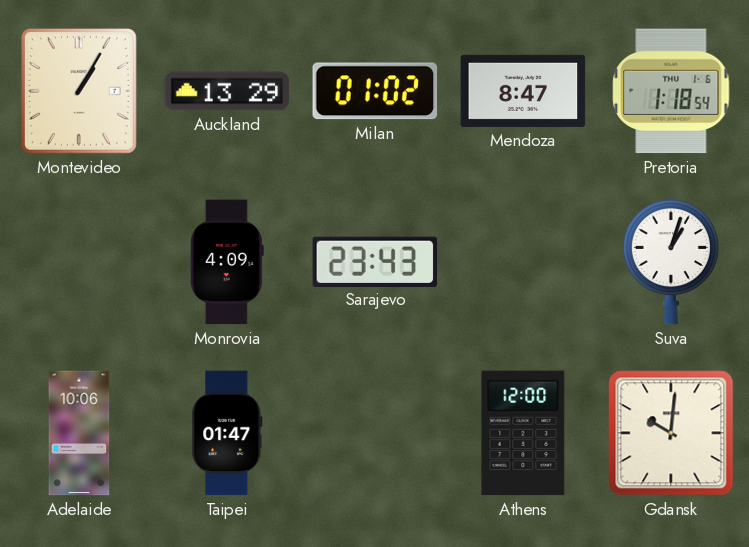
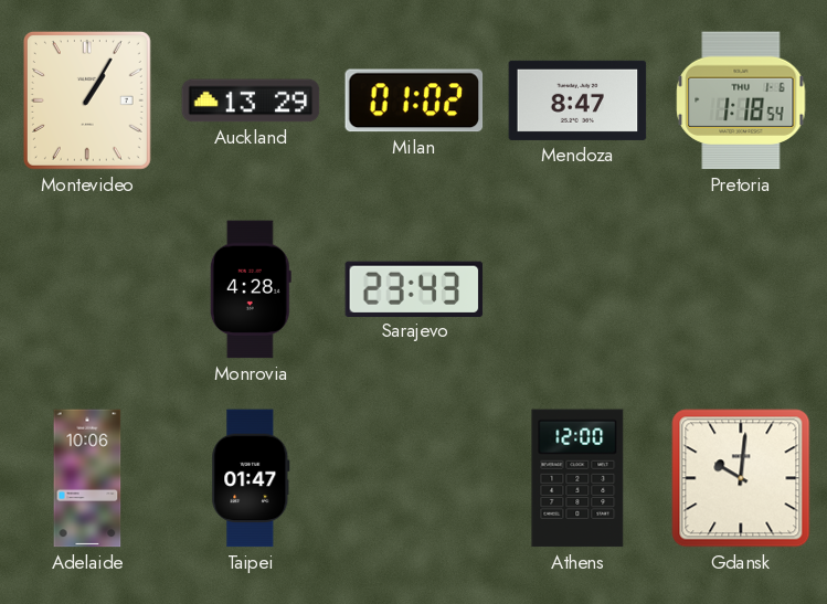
Monrovia: 4:09 -> 4:28
Suva: 1:03 -> none
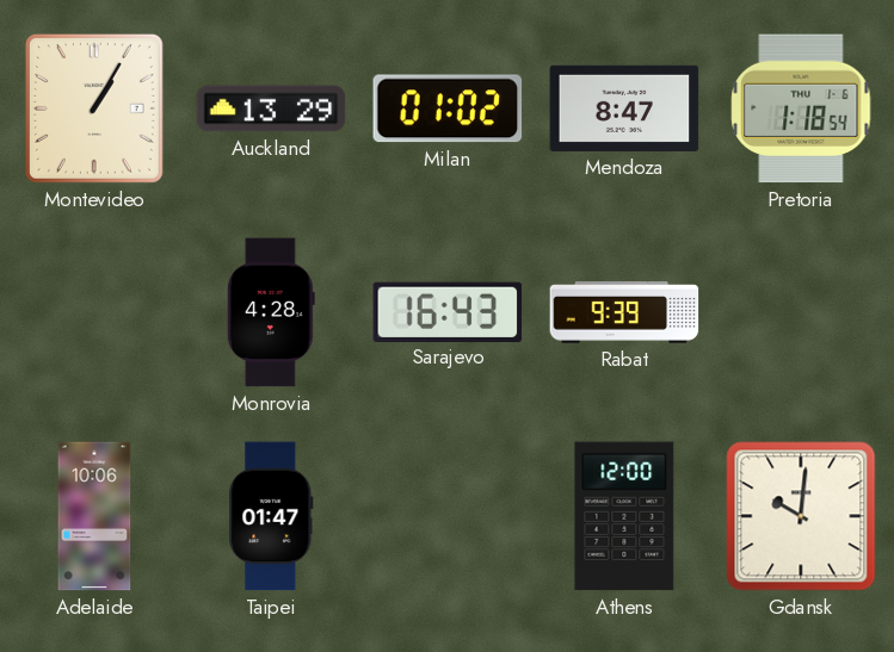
Sarajevo: 23:43 -> 16:43
Rabat: none -> 9:39
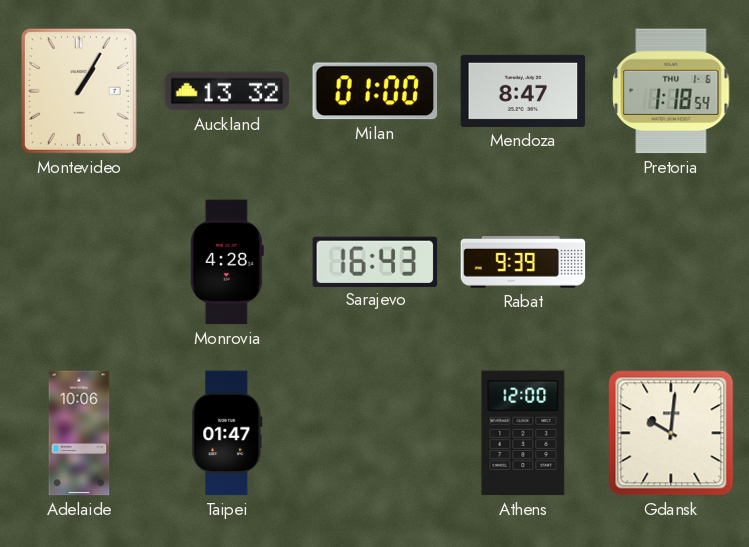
Auckland: 13:29 -> 13:32
Milan: 01:02 -> 01:00
